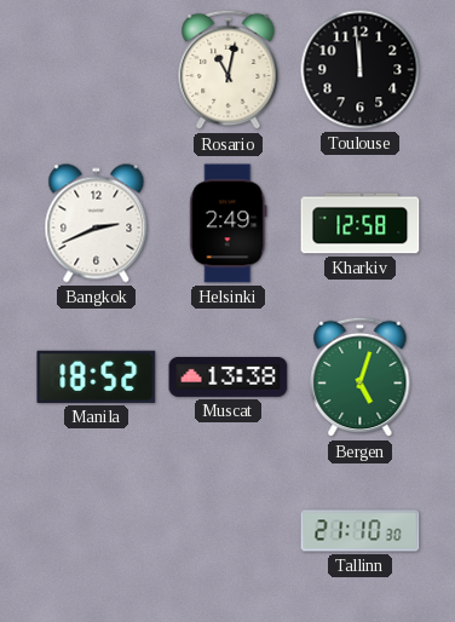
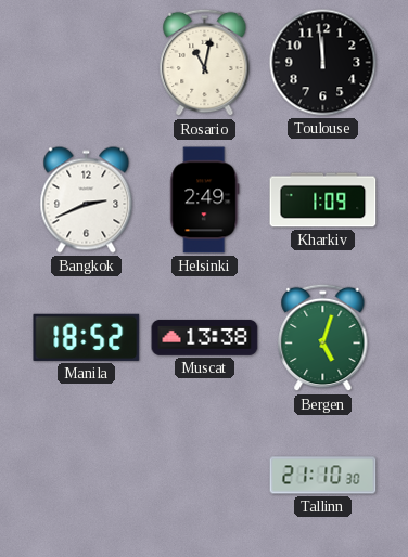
Kharkiv: 12:58 -> 1:09
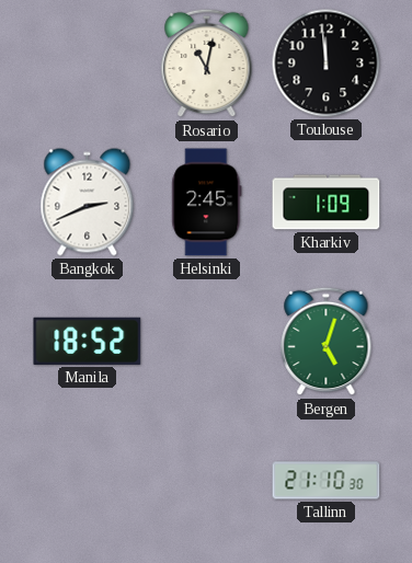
Helsinki: 2:49 -> 2:45
Muscat: 13:38 -> none
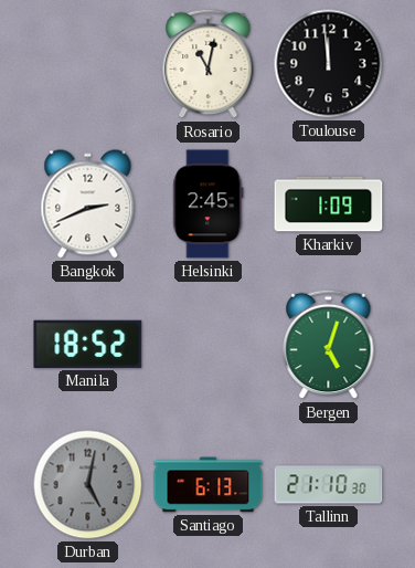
Durban: none -> 5:02
Santiago: none -> 6:13
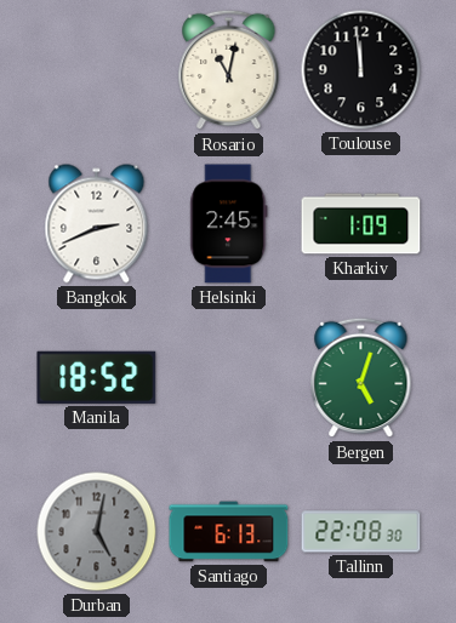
Tallinn: 21:10 -> 22:08
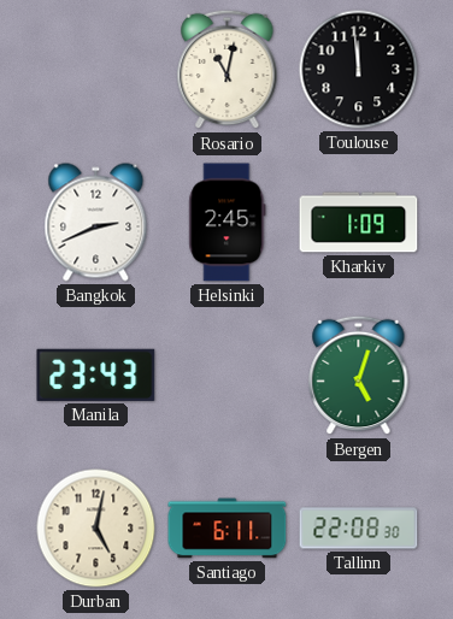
Manila: 18:52 -> 23:43
Durban dial: grey -> cream
Santiago: 6:13 -> 6:11
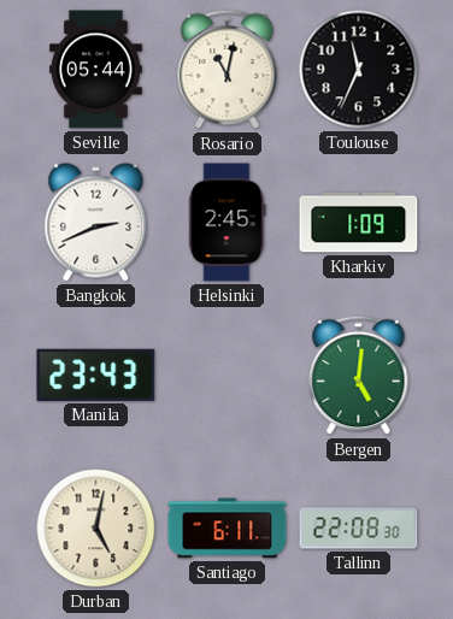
Seville: none -> 05:44
Toulouse: 11:59 -> 11:34
Bergen: 5:03 -> 5:01
